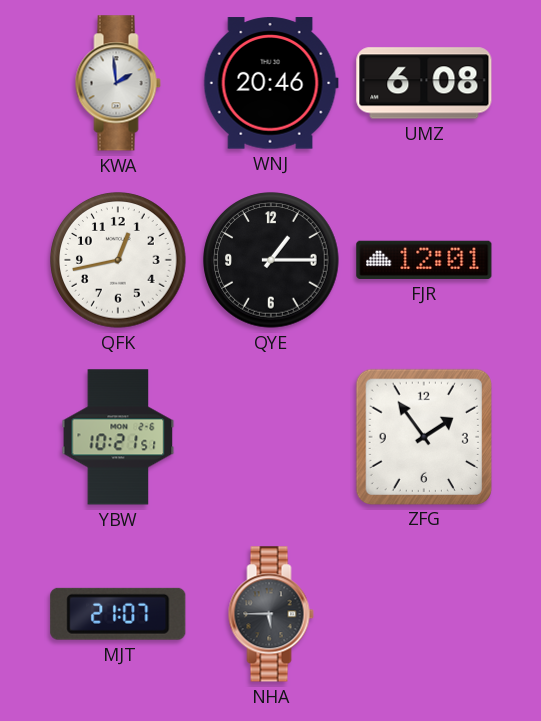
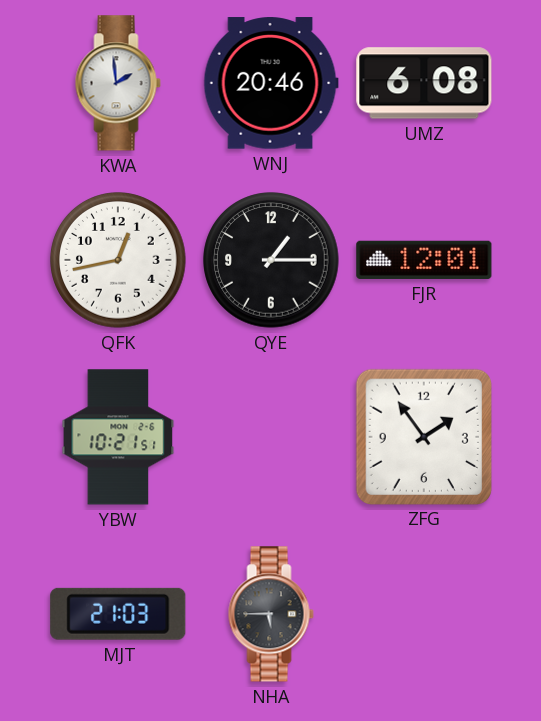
MJT: 21:07 -> 21:03
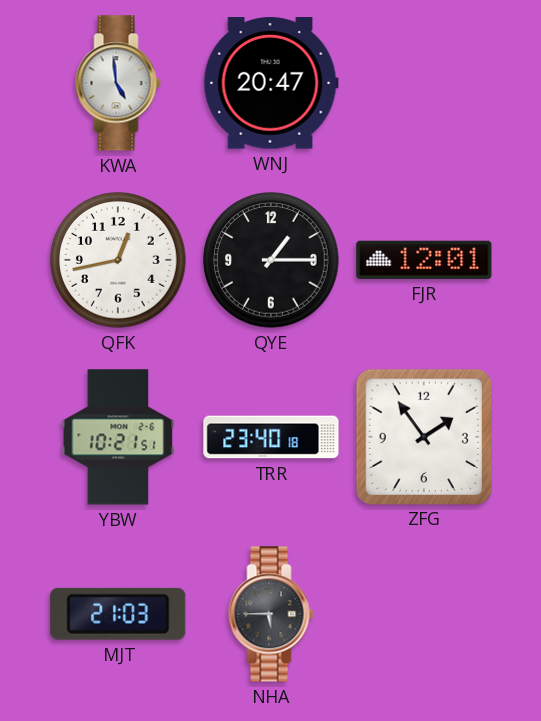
KWA: 1:59 -> 4:59
WNJ: 20:46 -> 20:47
UMZ: 6:08 -> none
TRR: none -> 23:40
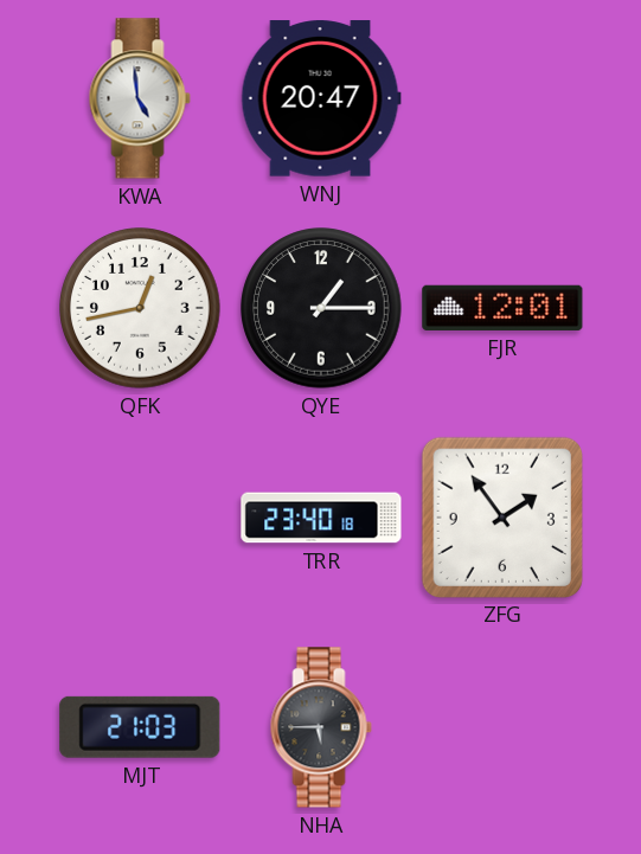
YBW: 10:21 -> none
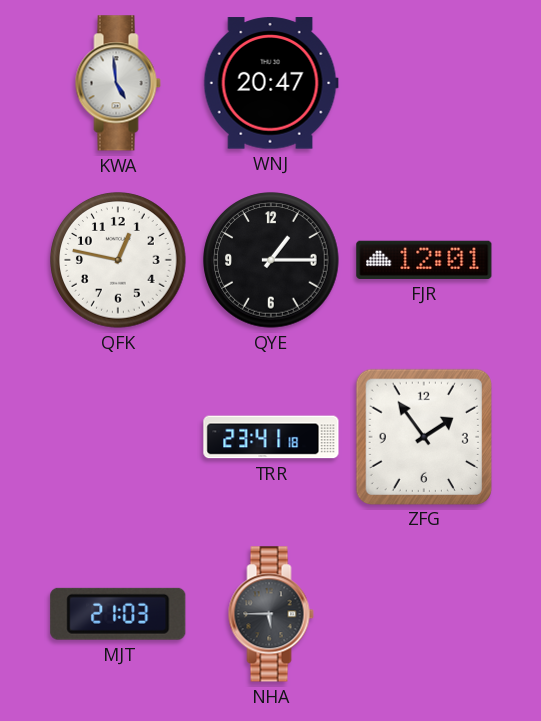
QFK: 12:43 -> 12:47
TRR: 23:40 -> 23:41
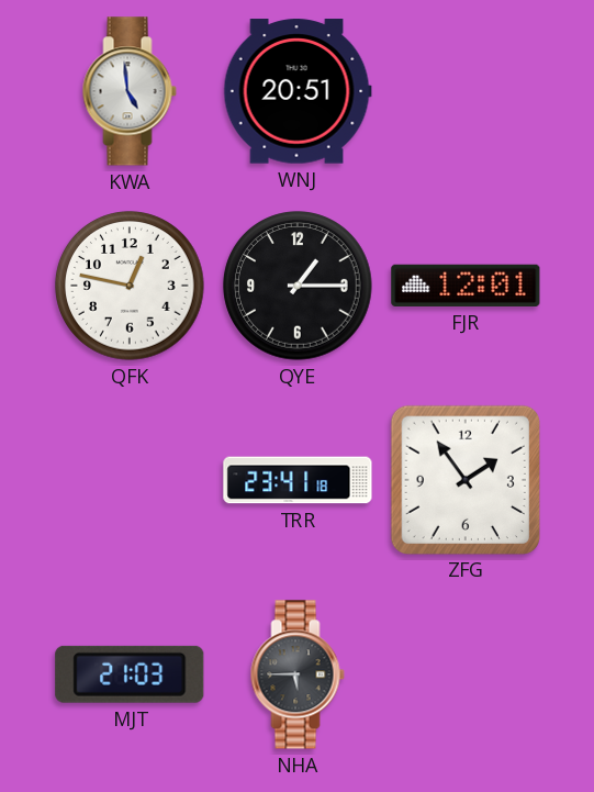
WNJ: 20:47 -> 20:51
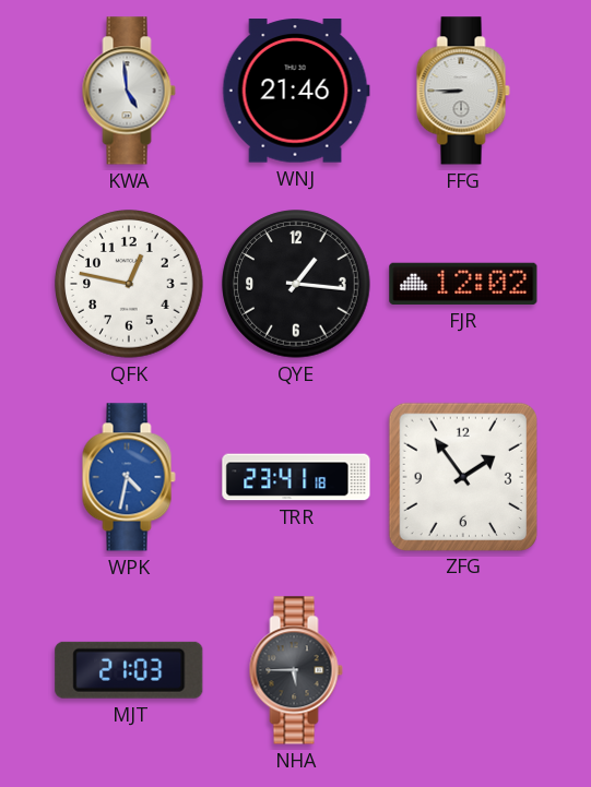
WNJ: 20:51 -> 21:46
FFG: none -> 8:45
QYE: 1:15 -> 1:16
FJR: 12:01 -> 12:02
WPK: none -> 4:32
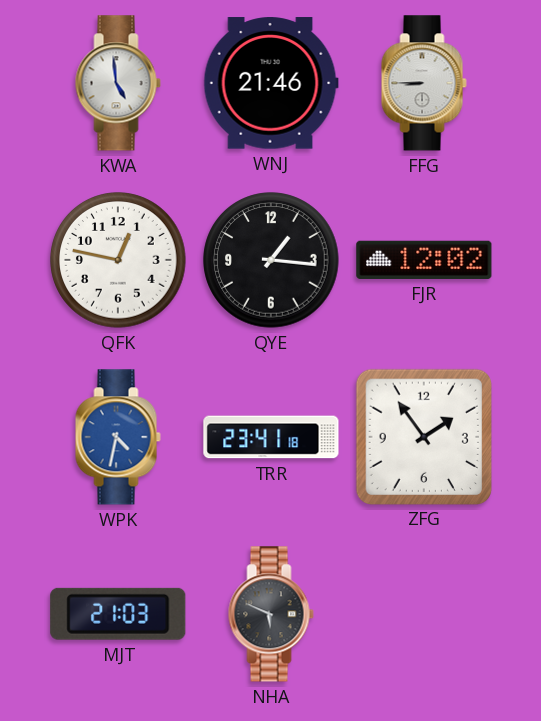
NHA: 5:45 -> 5:49
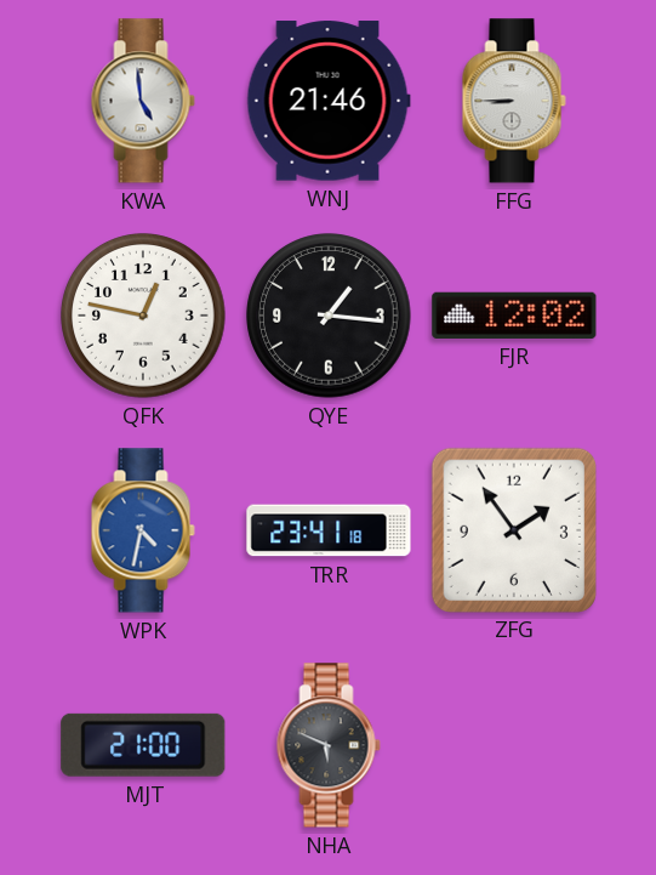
MJT: 21:03 -> 21:00
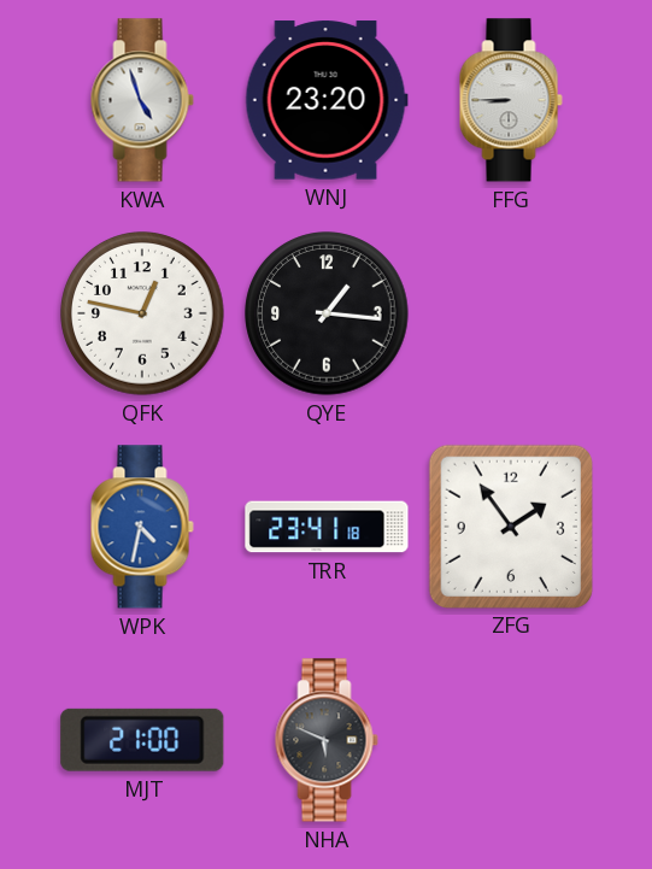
KWA: 4:59 -> 4:57
WNJ: 21:46 -> 23:20
FJR: 12:02 -> none
